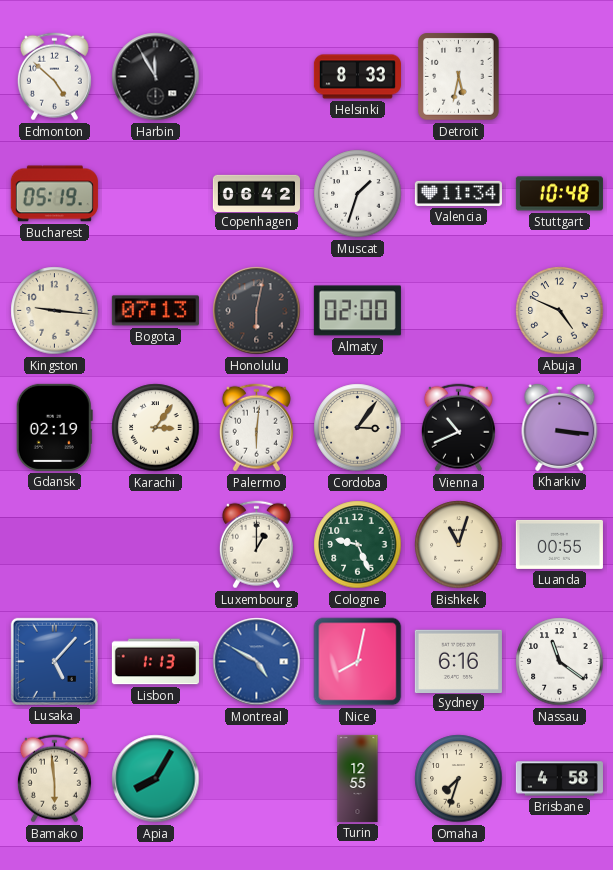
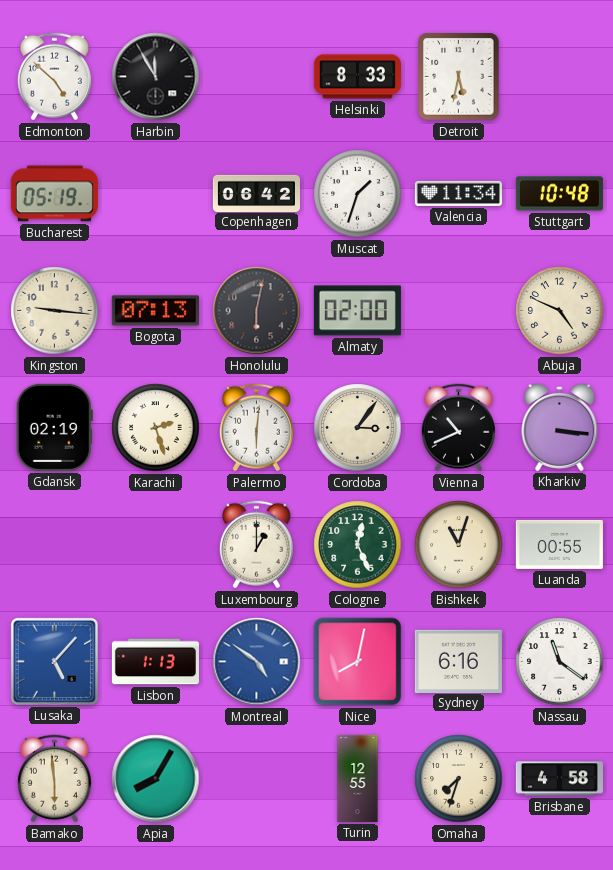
Karachi: 3:06 -> 2:27
Cologne: 9:26 -> 12:26
Montreal: 4:50 -> 4:51
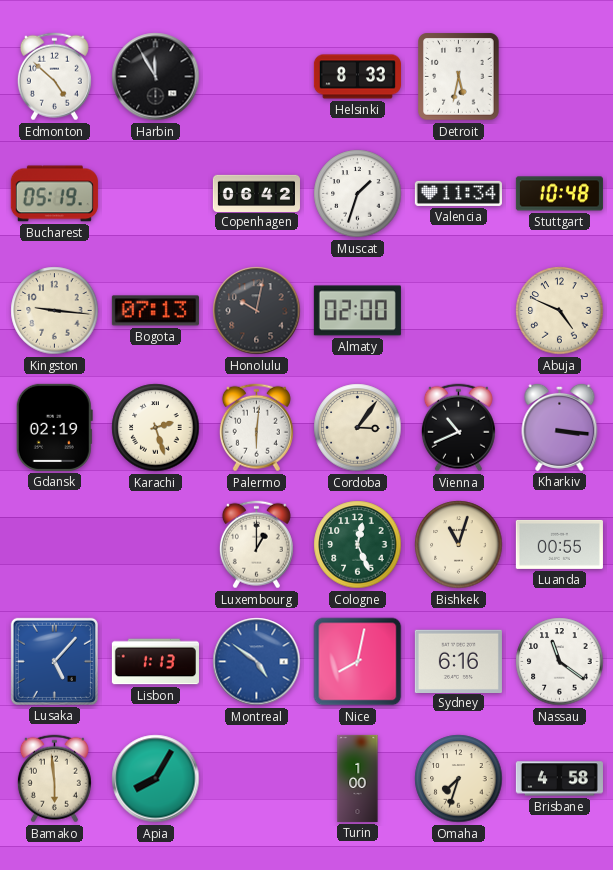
Honolulu: 6:02 -> 10:02
Turin: 12:55 -> 1:00
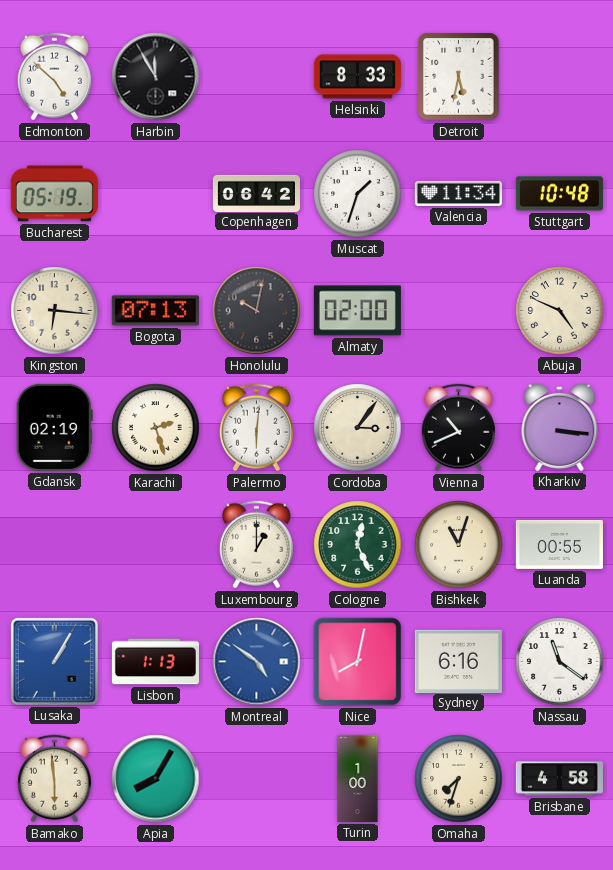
Kingston: 9:16 -> 6:16
Lusaka: 5:07 -> 1:05
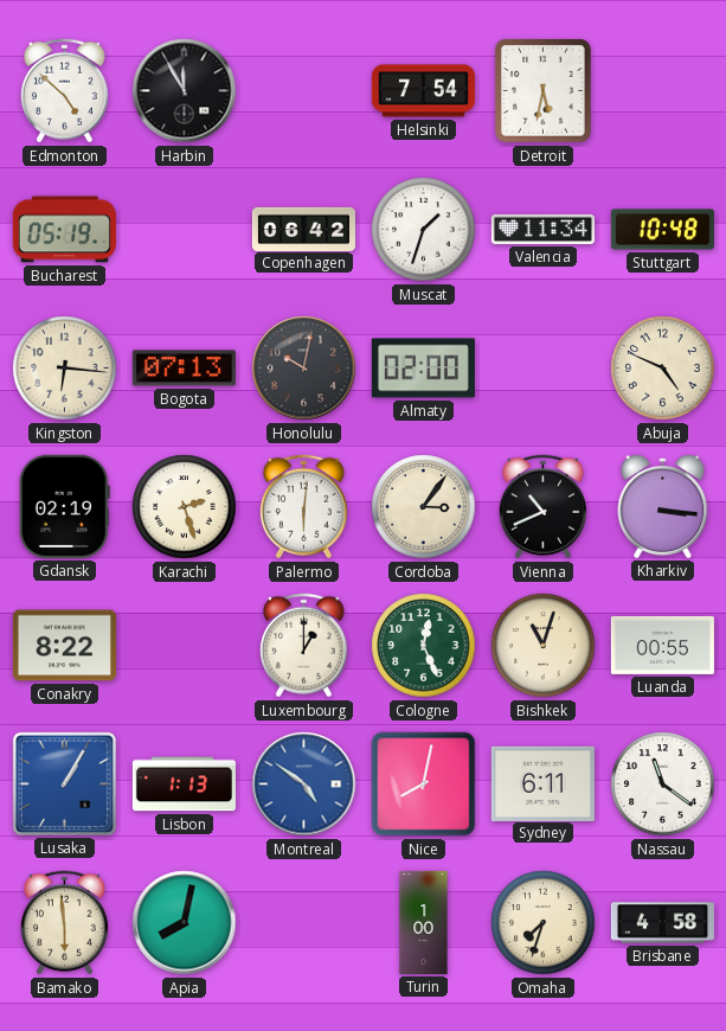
Helsinki: 8:33 -> 7:54
Conakry: none -> 8:22
Sydney: 6:16 -> 6:11
Apia: 8:05 -> 8:02
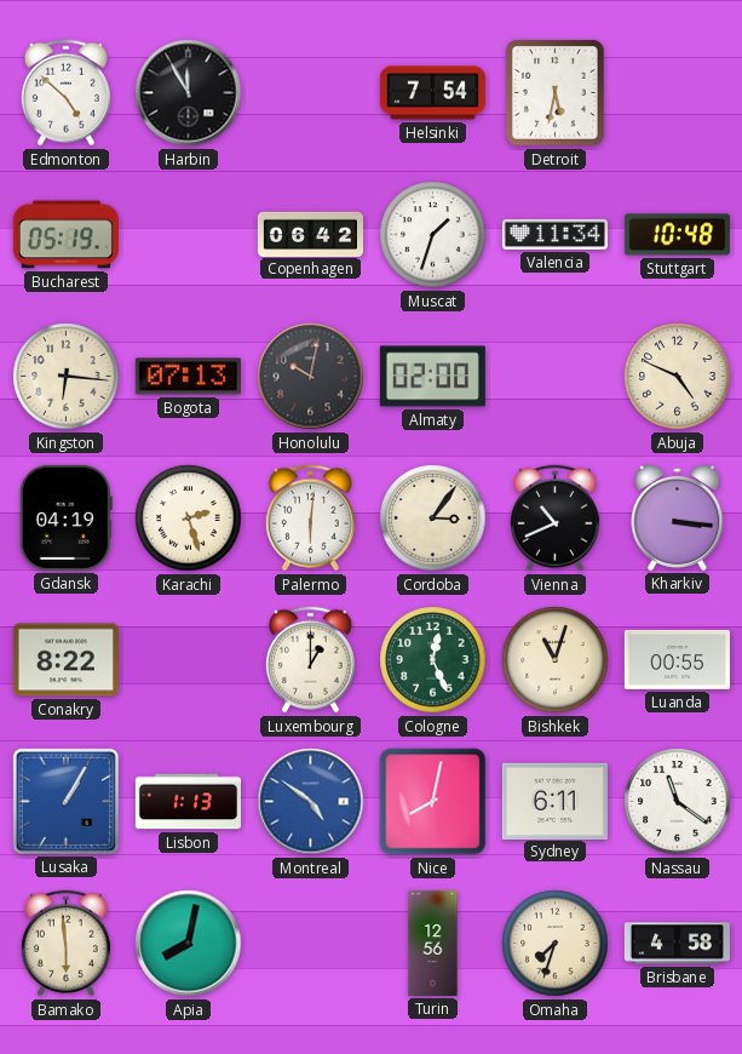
Gdansk: 02:19 -> 04:19
Turin: 1:00 -> 12:56
